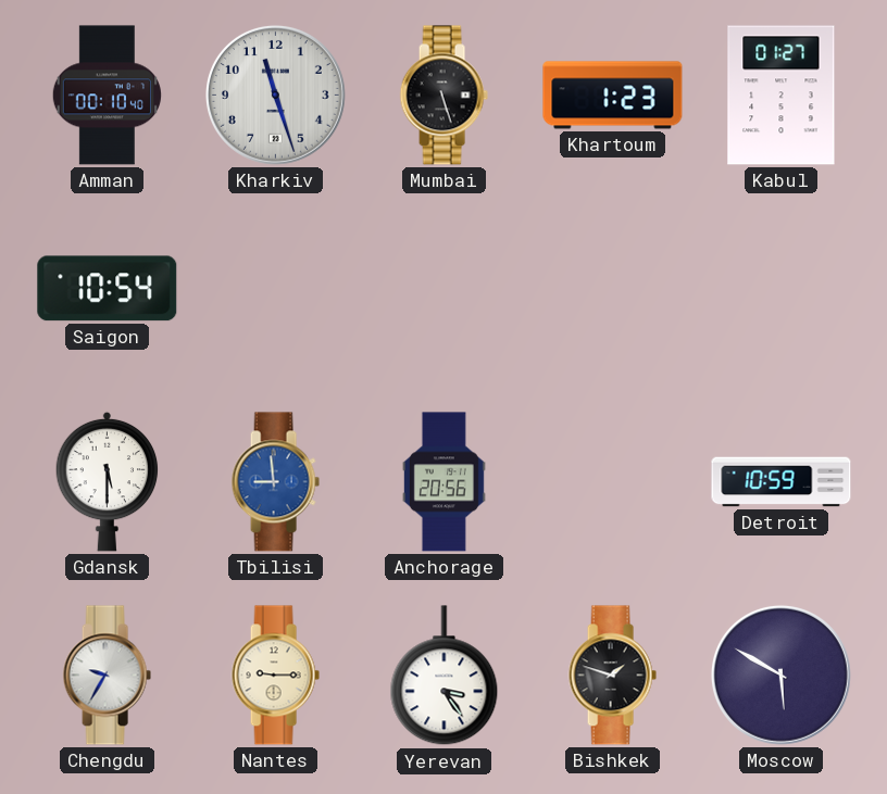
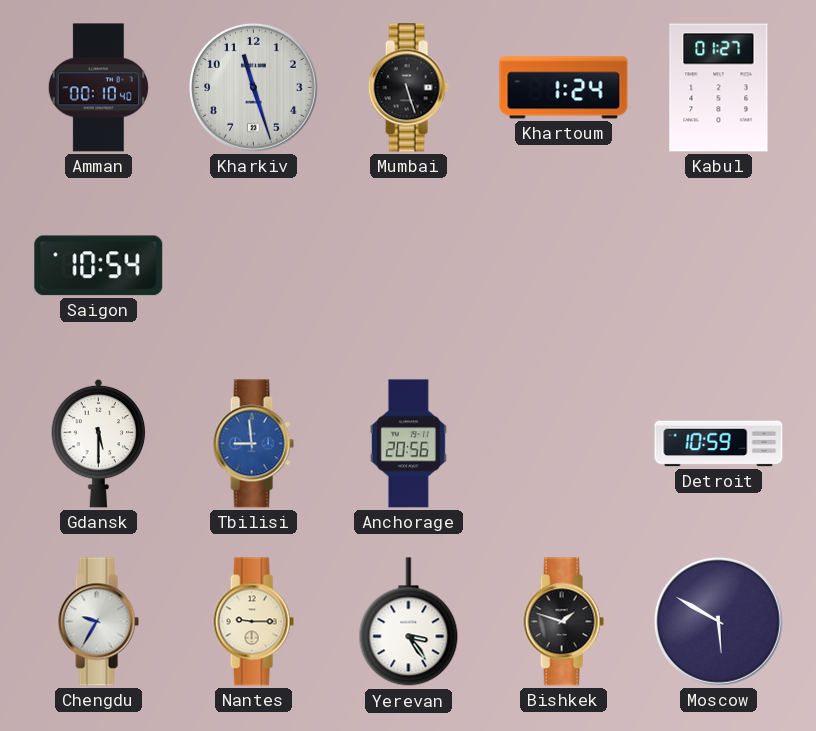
Khartoum: 1:23 -> 1:24
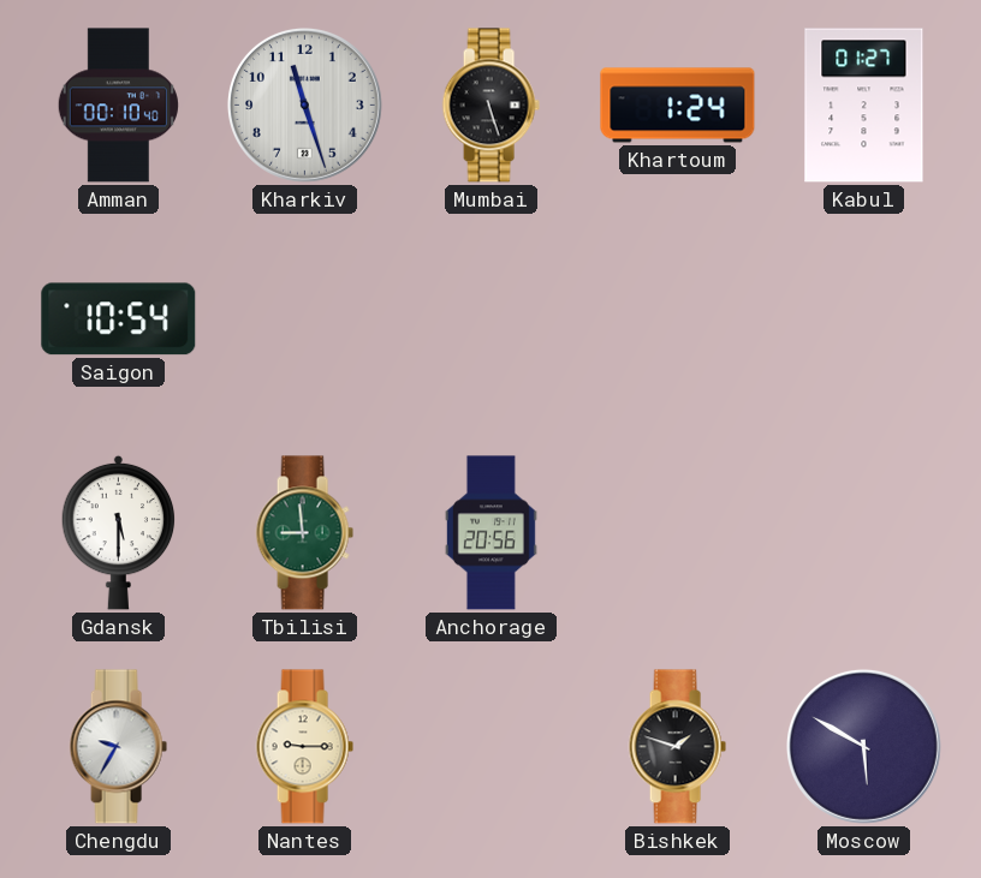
Tbilisi dial: blue -> green
Detroit: 10:59 -> none
Yerevan: 3:24 -> none
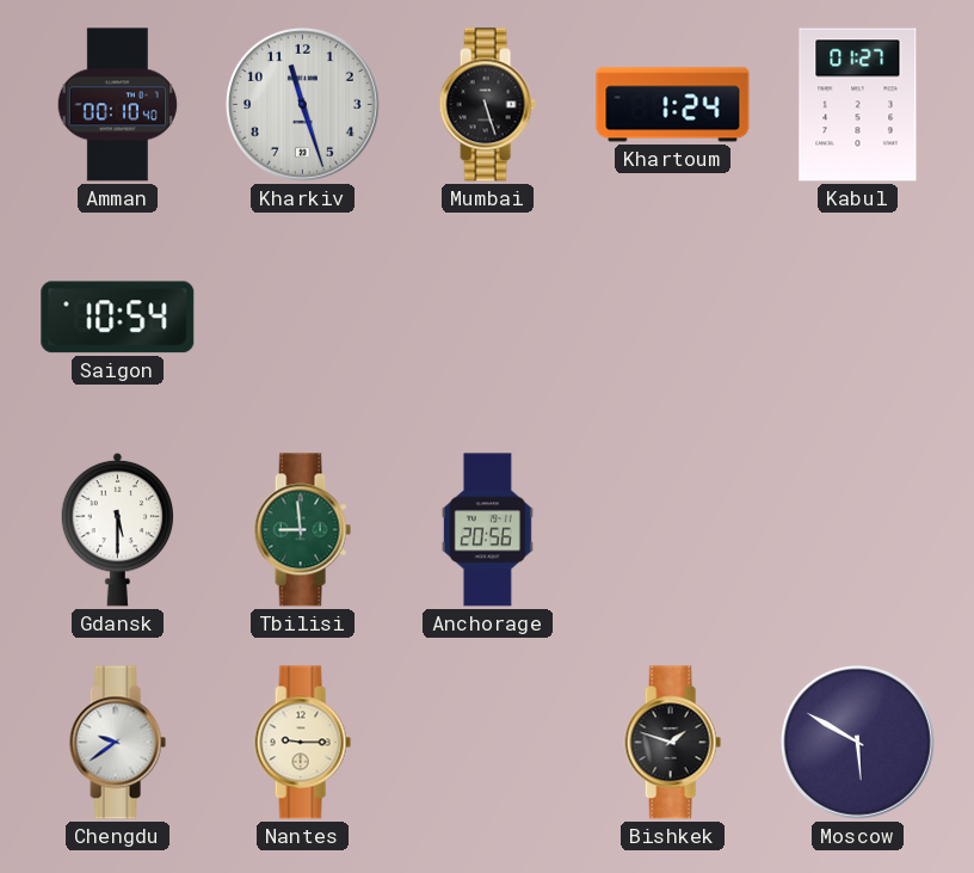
Chengdu: 9:35 -> 9:39
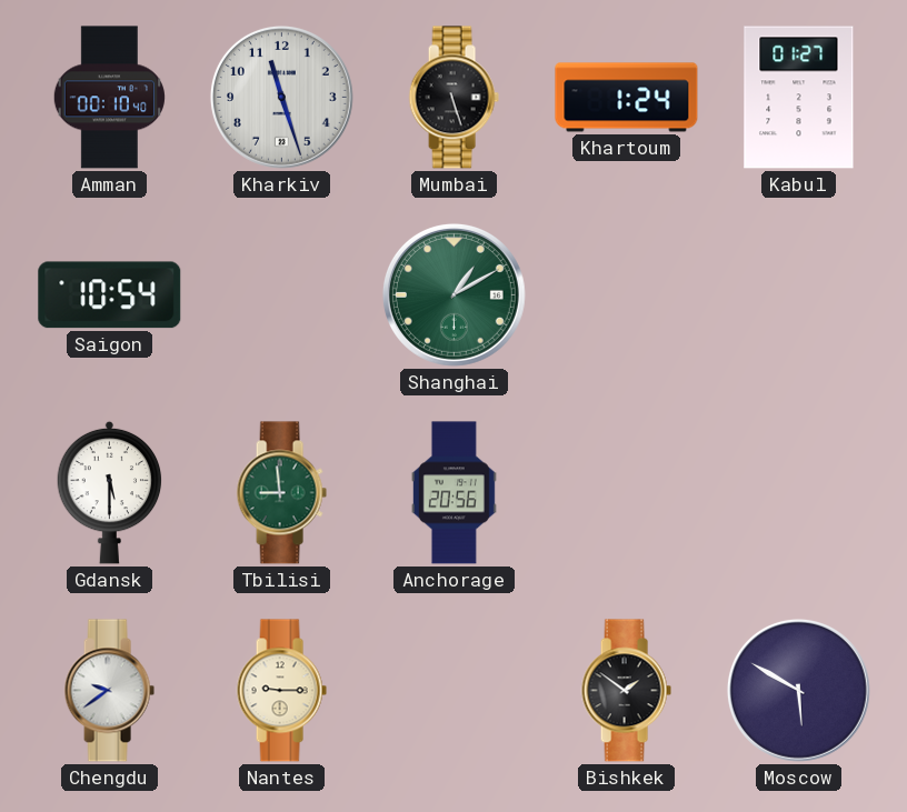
Shanghai: none -> 1:10
Bishkek: 1:48 -> 1:51
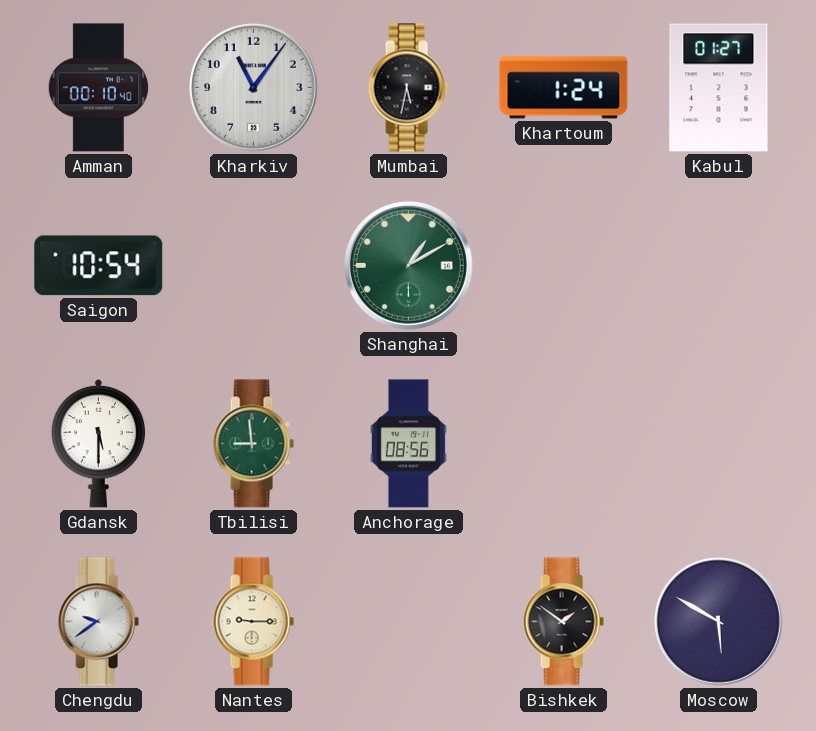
Kharkiv: 11:27 -> 11:06
Mumbai: 5:27 -> 5:32
Anchorage: 20:56 -> 08:56
